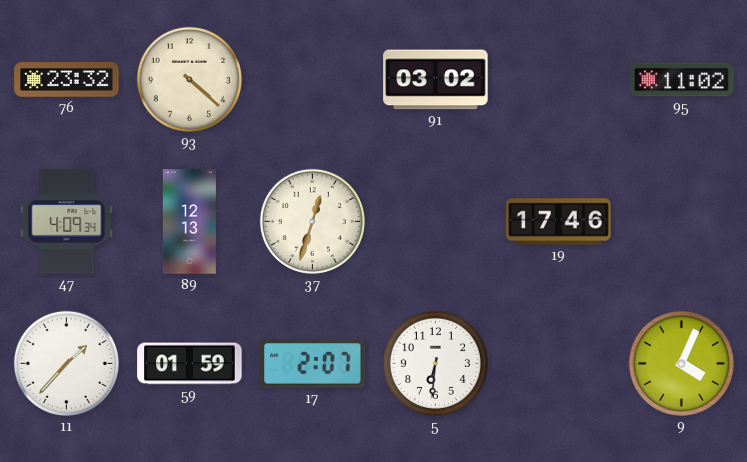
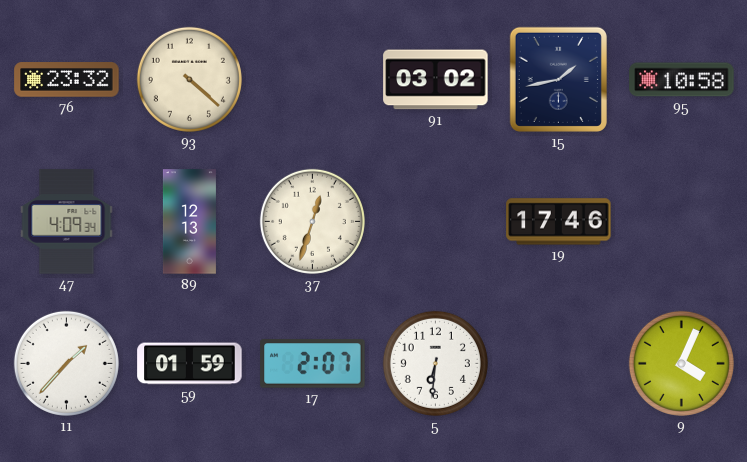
15: none -> 1:43
95: 11:02 -> 10:58
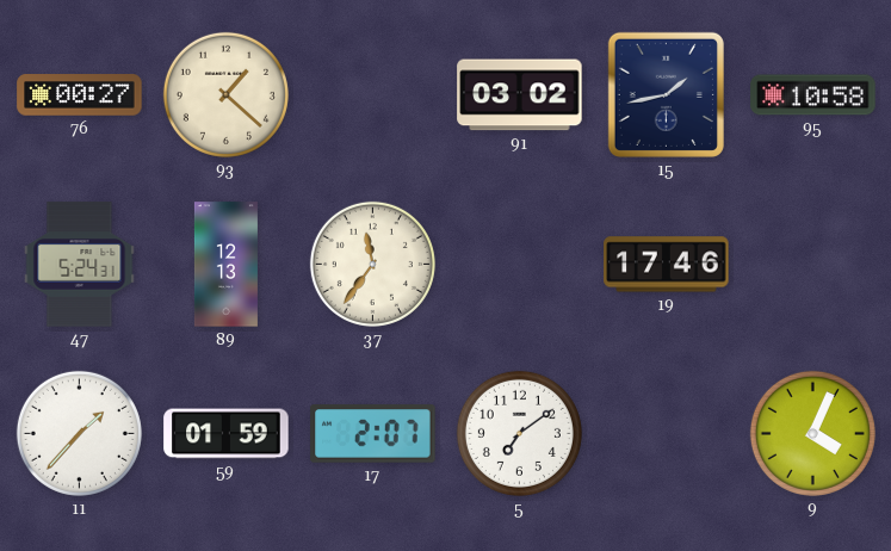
76: 23:32 -> 00:27
93: 4:22 -> 1:22
47: 4:09 -> 5:24
37: 12:33 -> 11:36
5: 6:31 -> 7:09
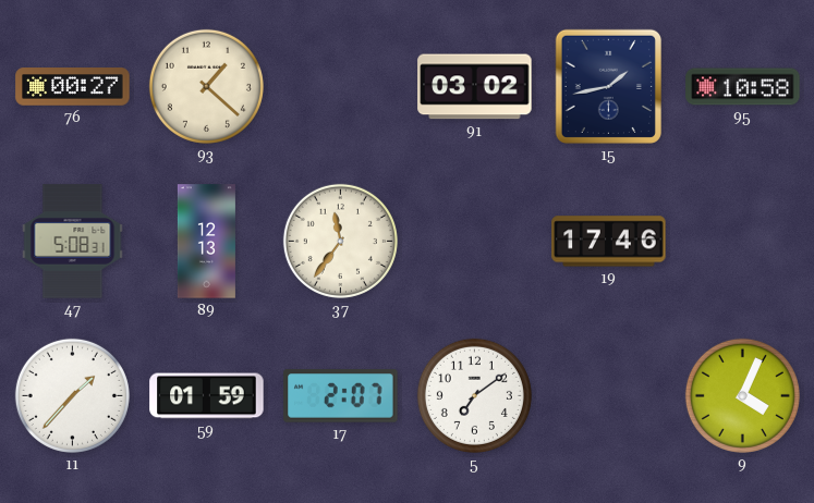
47: 5:24 -> 5:08
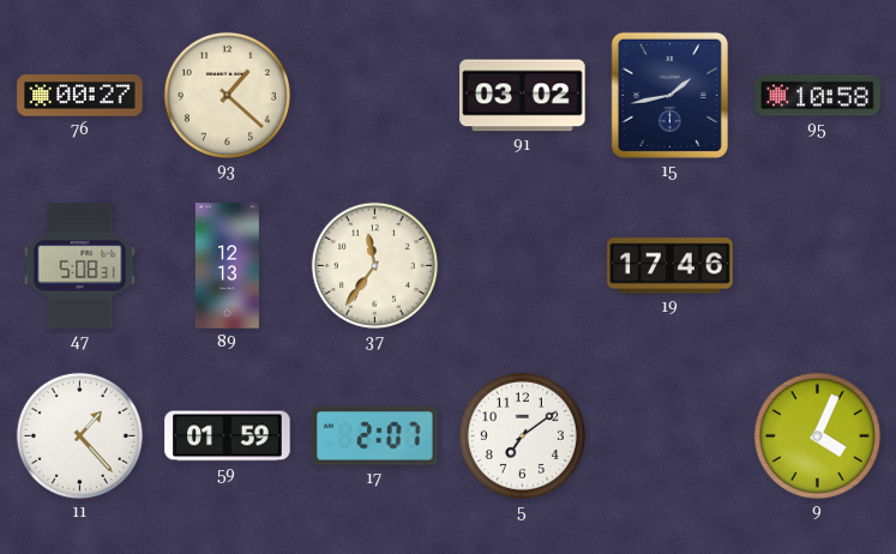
11: 1:37 -> 1:23
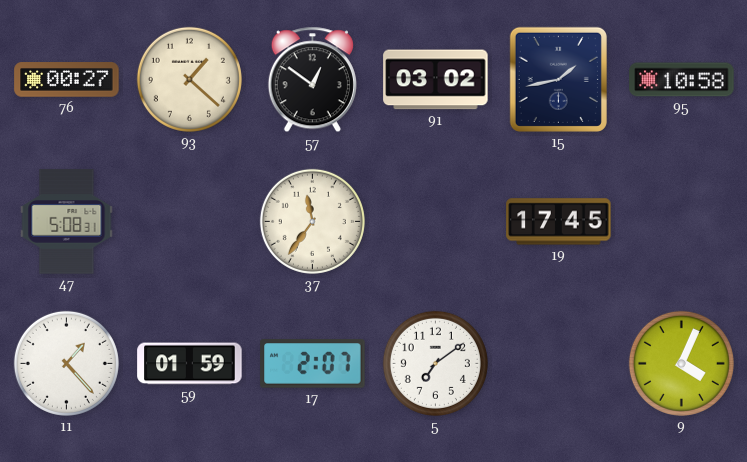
57: none -> 12:51
89: 12:13 -> none
19: 17:46 -> 17:45
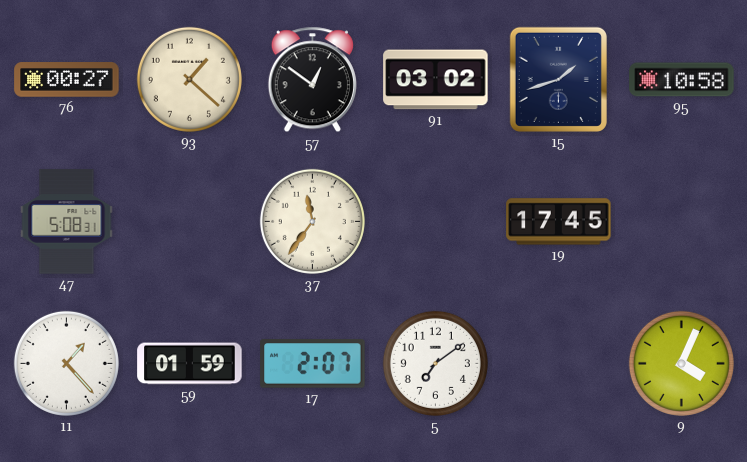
15: 1:43 -> 1:42
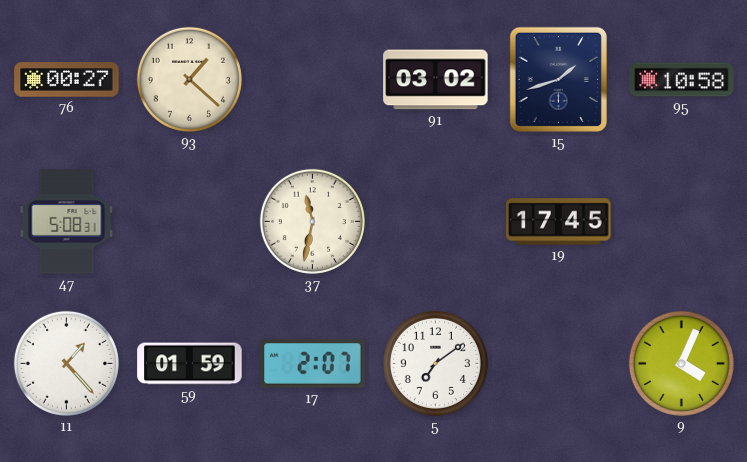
57: 12:51 -> none
37: 11:36 -> 11:32
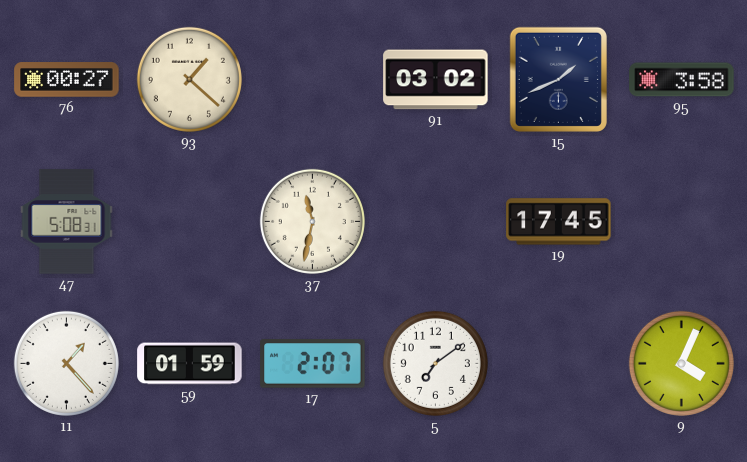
15: 1:42 -> 1:41
95: 10:58 -> 3:58
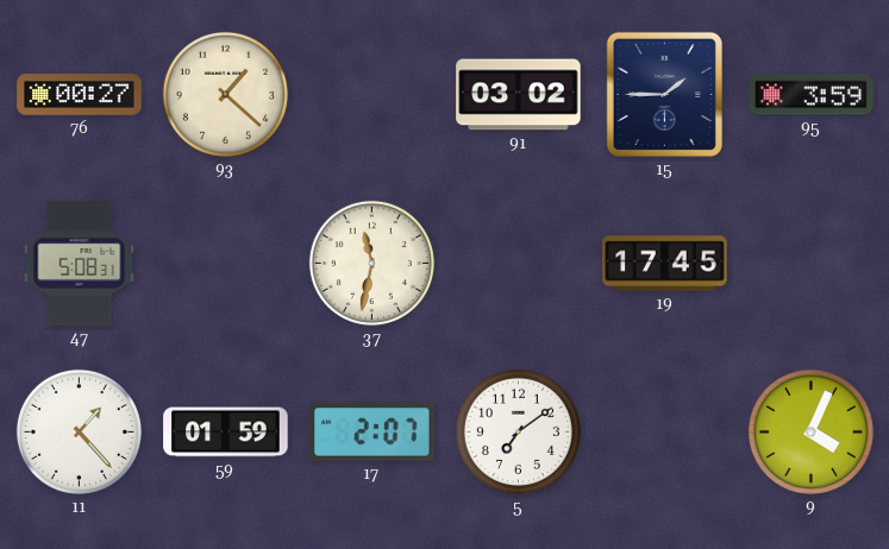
15: 1:41 -> 1:45
95: 3:58 -> 3:59
